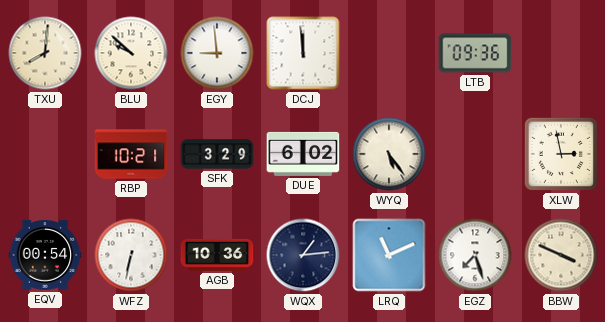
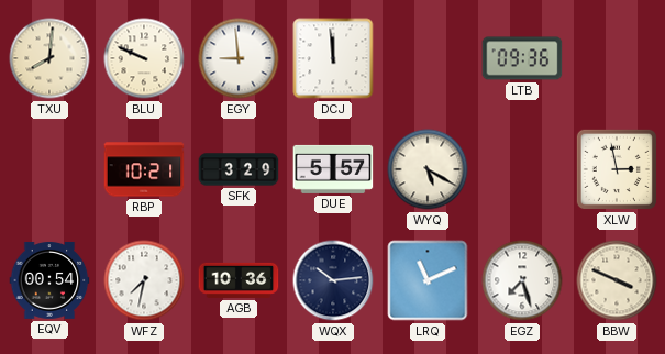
BLU: 9:52 -> 9:49
DUE: 6:02 -> 5:57
WYQ: 5:24 -> 5:20
WFZ: 6:32 -> 7:32
WQX: 1:14 -> 10:14
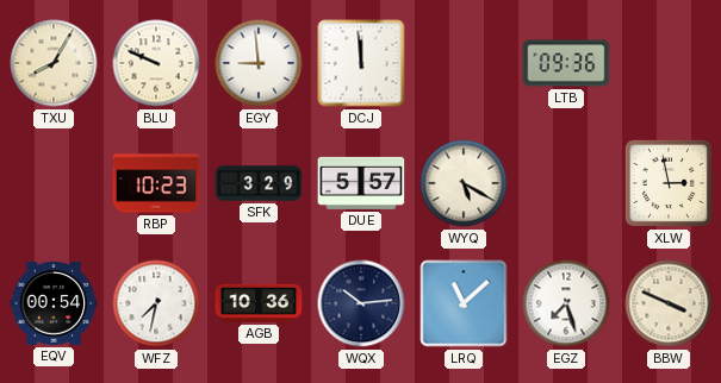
TXU: 8:01 -> 8:05
RBP: 10:21 -> 10:23
LRQ: 11:11 -> 11:08
